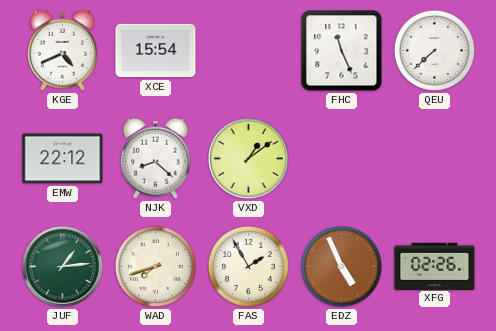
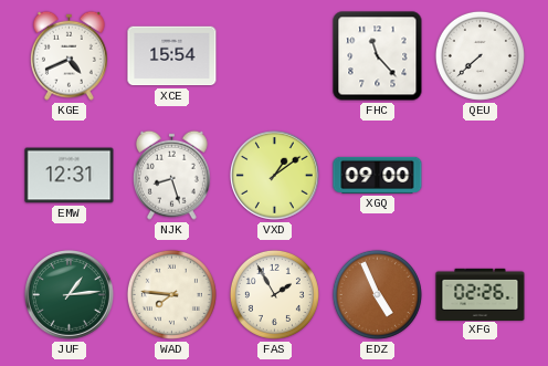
FHC: 11:26 -> 11:23
EMW: 22:12 -> 12:31
NJK: 8:22 -> 8:27
XGQ: none -> 09:00
WAD: 7:42 -> 7:46
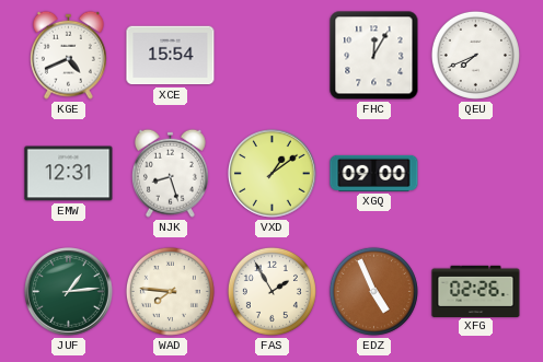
FHC: 11:23 -> 12:05
QEU: 7:38 -> 7:41
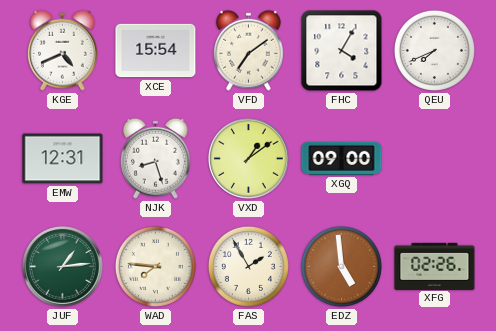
VFD: none -> 7:09
FHC: 12:05 -> 4:05
EDZ: 4:56 -> 4:59
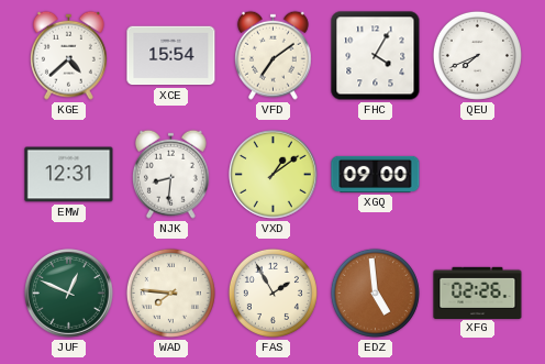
KGE: 4:41 -> 4:38
NJK: 8:27 -> 8:31
JUF: 1:14 -> 12:49
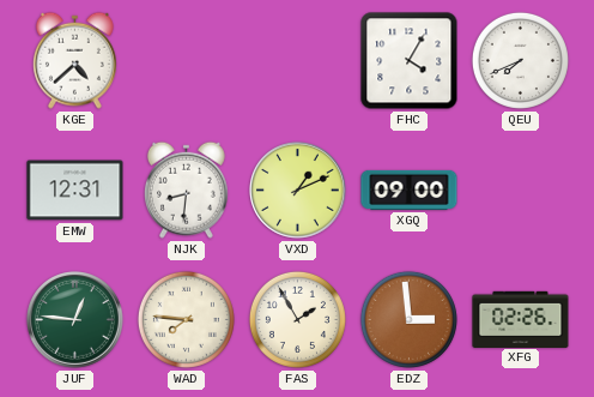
XCE: 15:54 -> none
VFD: 7:09 -> none
VXD: 1:09 -> 1:11
JUF: 12:49 -> 12:46
EDZ: 4:59 -> 2:59
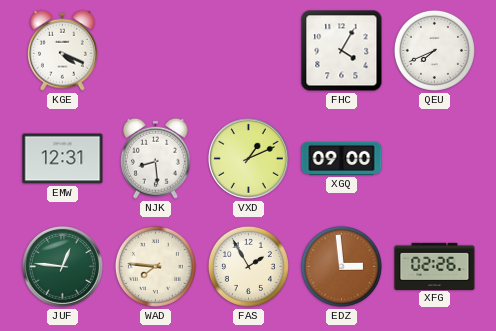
KGE: 4:38 -> 4:19
NJK: 8:31 -> 8:29
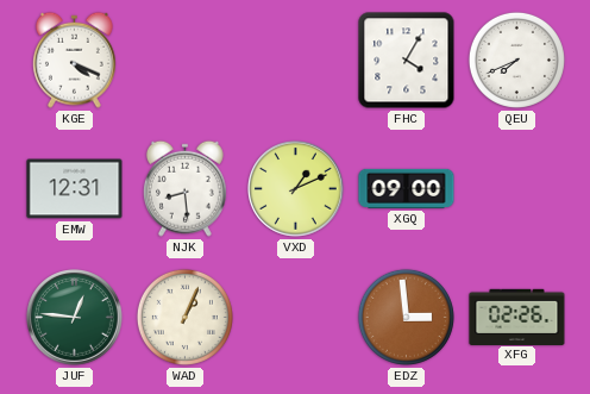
WAD: 7:46 -> 1:04
FAS: 1:55 -> none
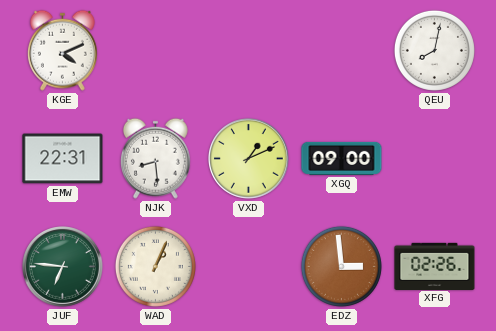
KGE: 4:19 -> 4:11
FHC: 4:05 -> none
QEU: 7:41 -> 8:02
EMW: 12:31 -> 22:31
JUF: 12:46 -> 6:46
